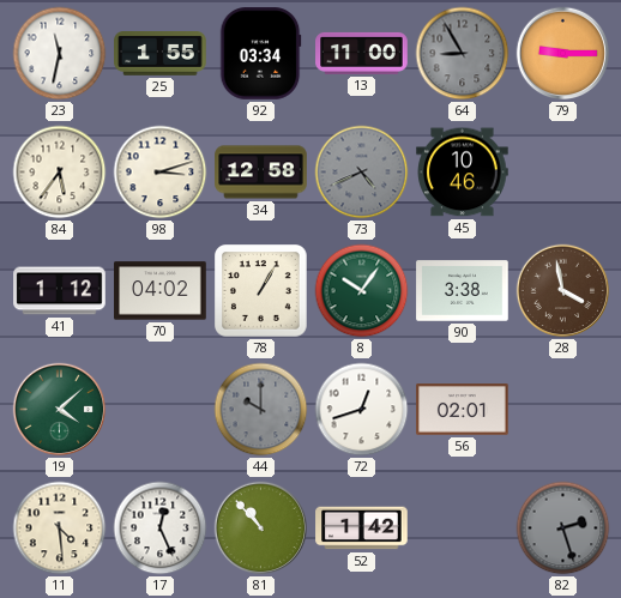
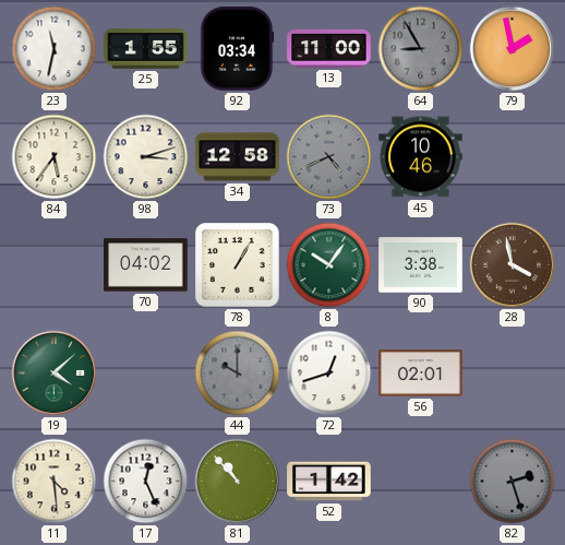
79: 9:15 -> 1:58
41: 1:12 -> none
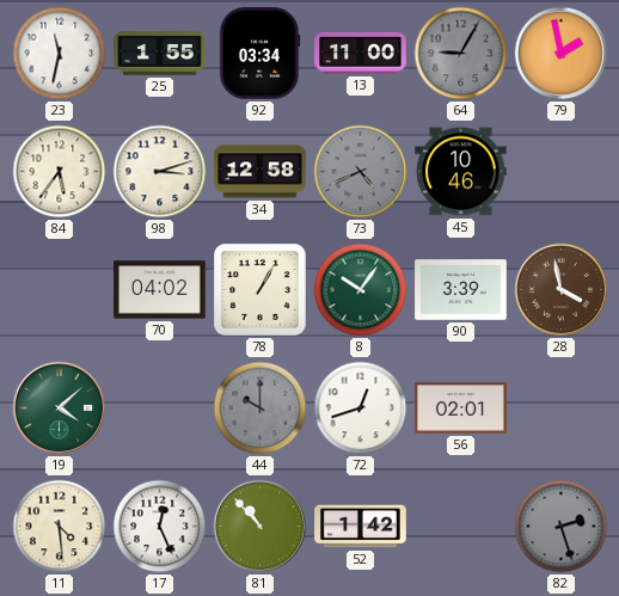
64: 8:55 -> 9:05
90: 3:38 -> 3:39
